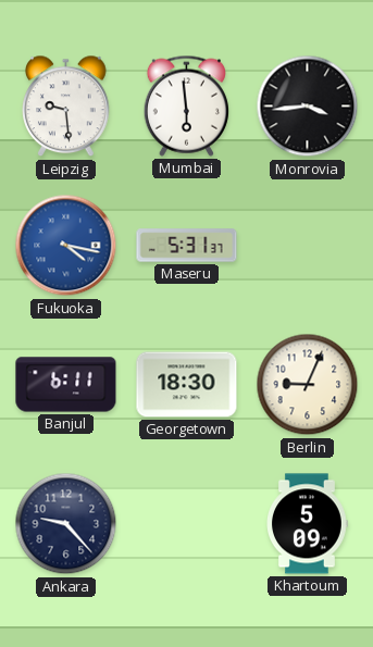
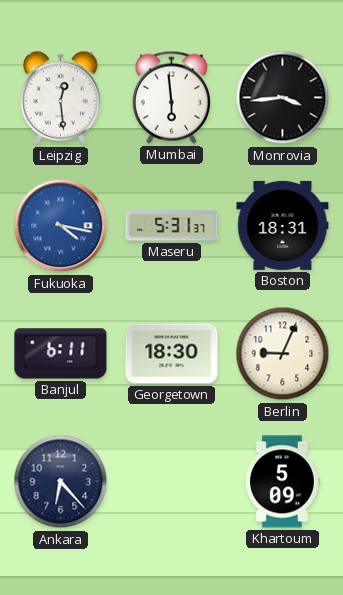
Leipzig: 9:29 -> 12:29
Boston: none -> 18:31
Ankara: 9:23 -> 6:23
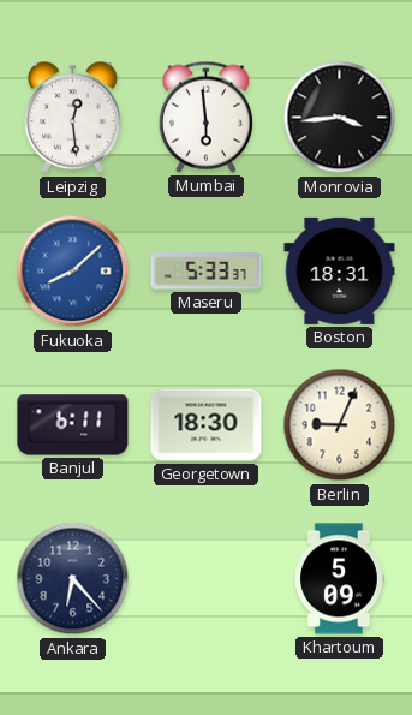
Fukuoka: 4:17 -> 8:08
Maseru: 5:31 -> 5:33
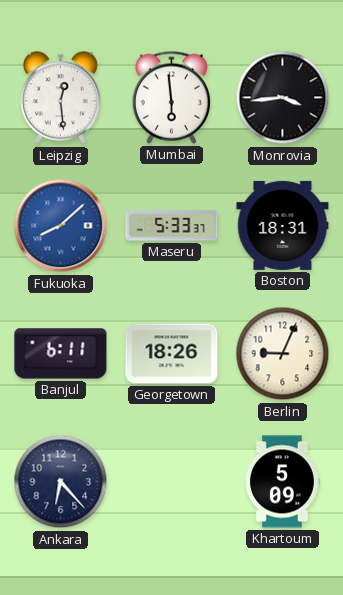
Georgetown: 18:30 -> 18:26
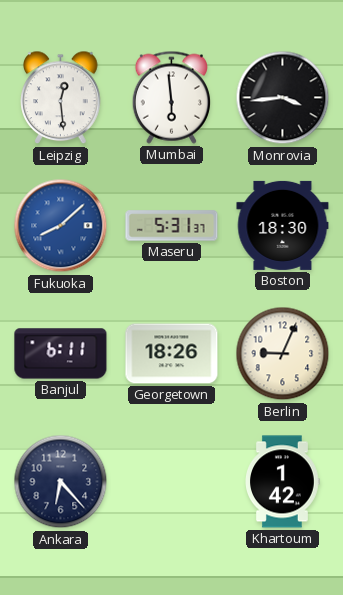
Maseru: 5:33 -> 5:31
Boston: 18:31 -> 18:30
Khartoum: 5:09 -> 1:42
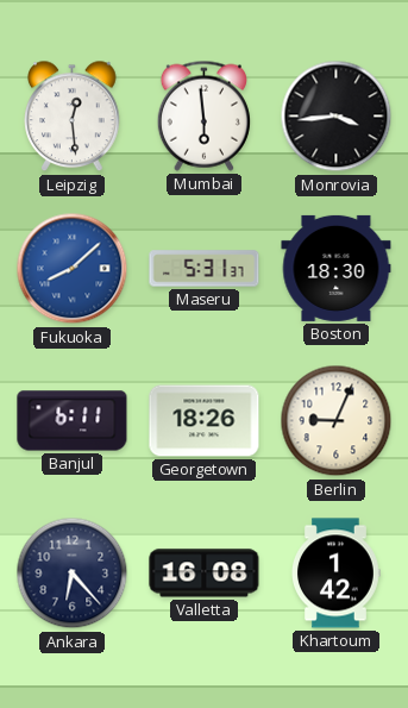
Valletta: none -> 16:08
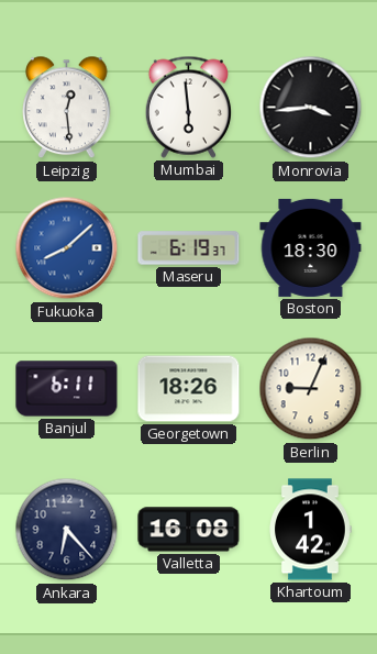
Maseru: 5:31 -> 6:19
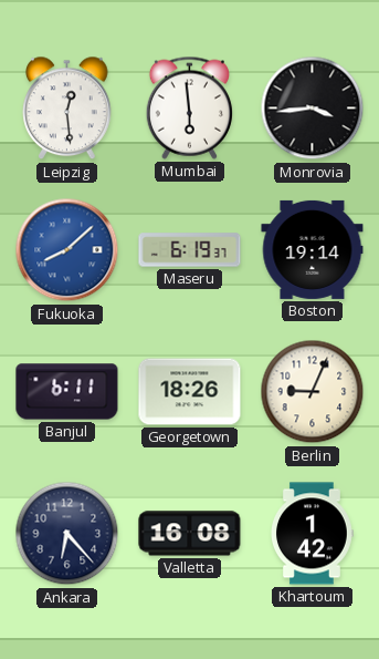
Boston: 18:30 -> 19:14
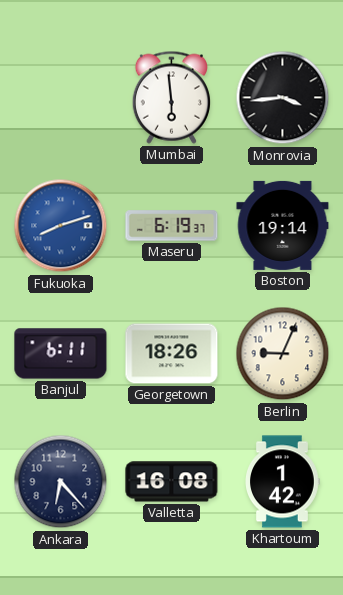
Leipzig: 12:29 -> none
Fukuoka: 8:08 -> 8:12
